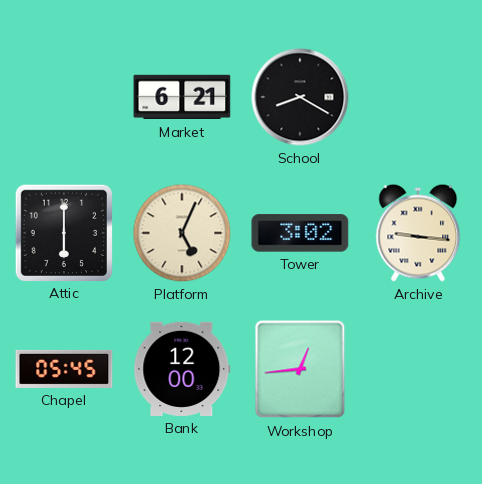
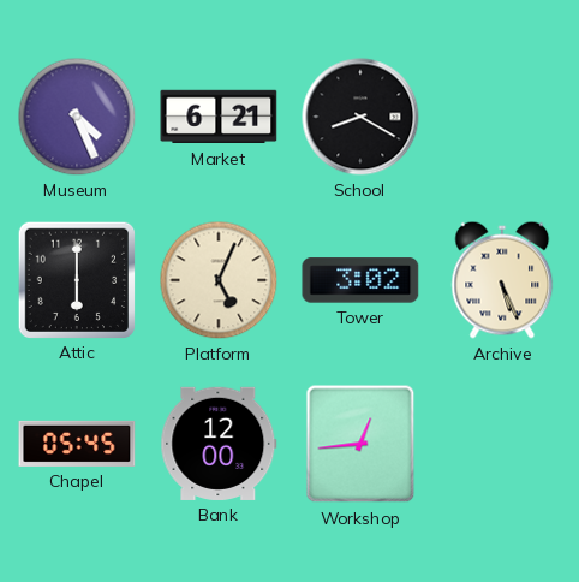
Museum: none -> 4:26
Archive: 9:16 -> 5:26
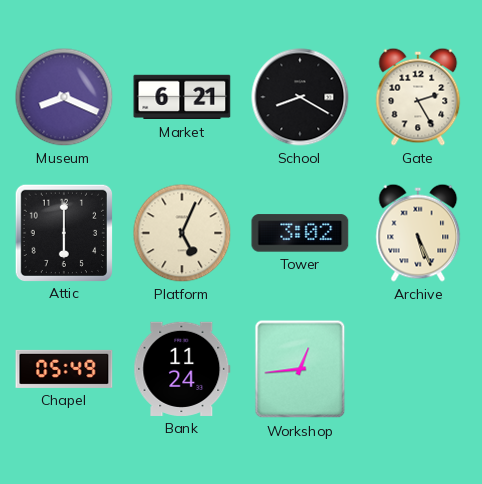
Museum: 4:26 -> 8:19
Gate: none -> 2:25
Chapel: 05:45 -> 05:49
Bank: 12:00 -> 11:24
